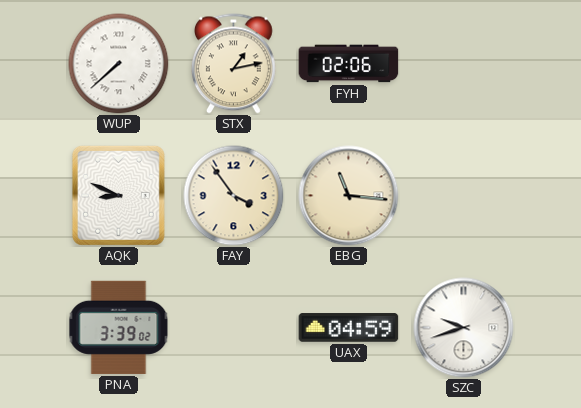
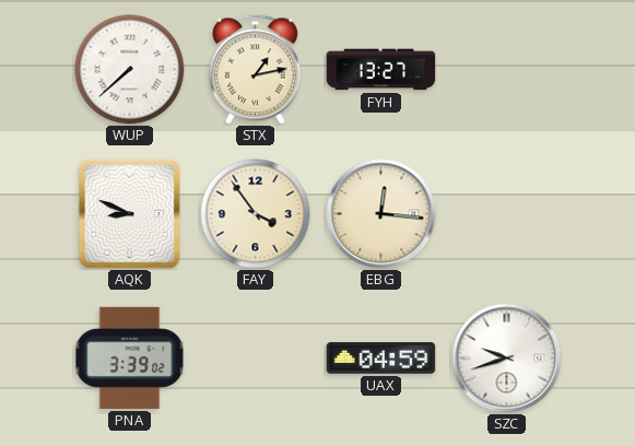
FYH: 02:06 -> 13:27
EBG: 11:16 -> 12:16
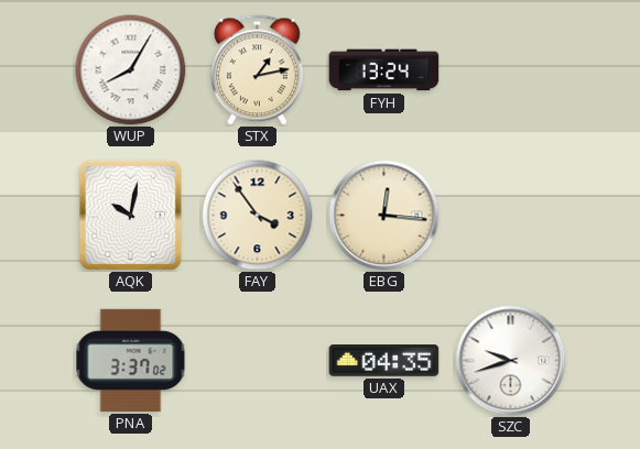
WUP: 7:38 -> 8:05
FYH: 13:27 -> 13:24
AQK: 8:49 -> 10:02
PNA: 3:39 -> 3:37
UAX: 04:59 -> 04:35
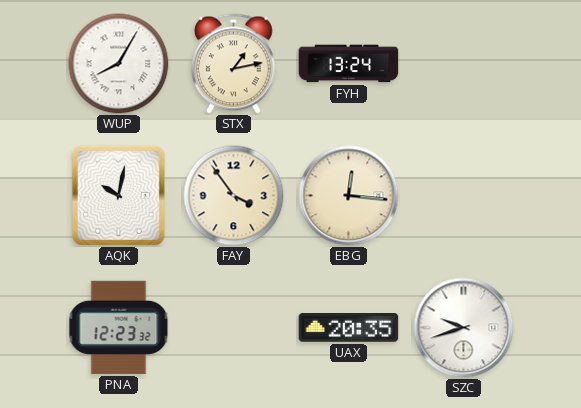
PNA: 3:37 -> 12:23
UAX: 04:35 -> 20:35
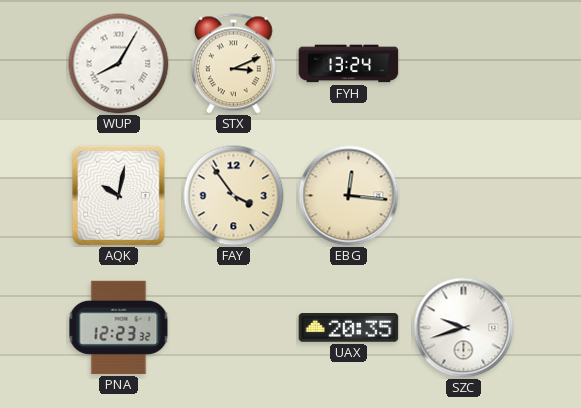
STX: 1:13 -> 3:11
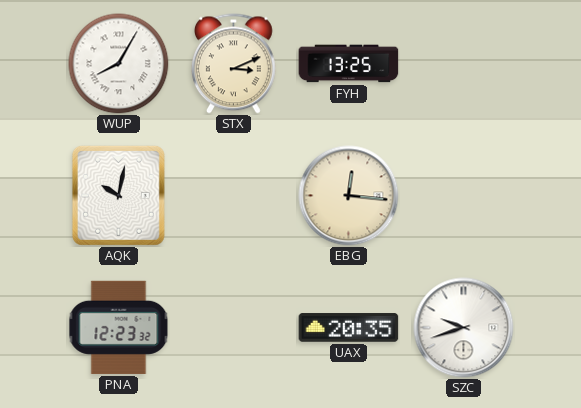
FYH: 13:24 -> 13:25
FAY: 3:54 -> none
